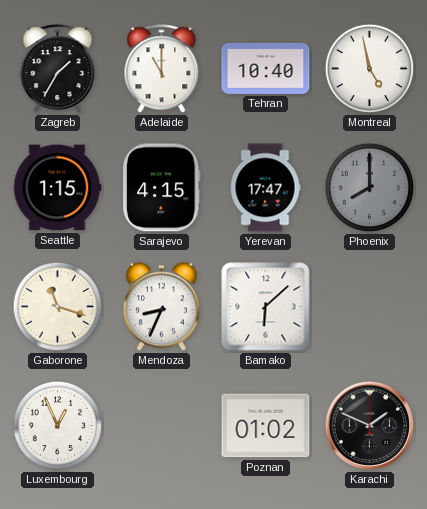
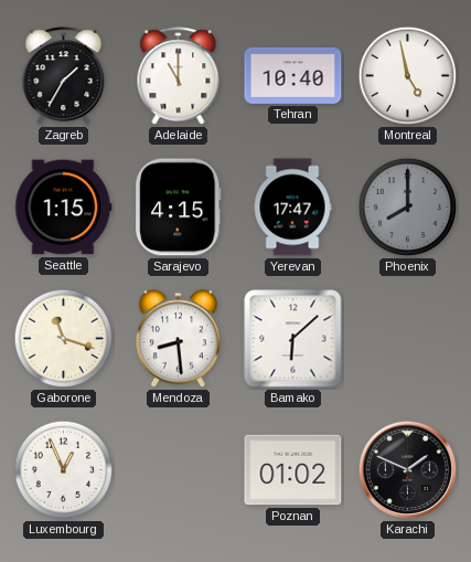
Mendoza: 8:34 -> 8:29
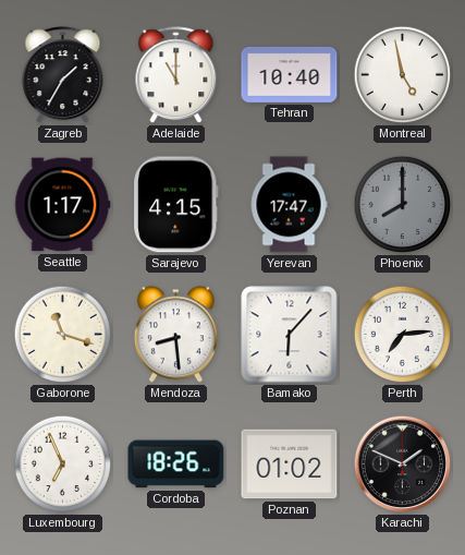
Seattle: 1:15 -> 1:17
Bamako: 6:08 -> 6:07
Perth: none -> 7:14
Luxembourg: 12:56 -> 6:56
Cordoba: none -> 18:26
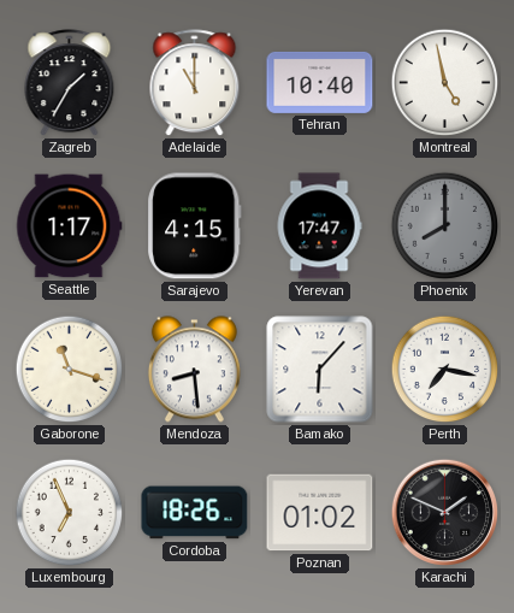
Perth: 7:14 -> 7:17
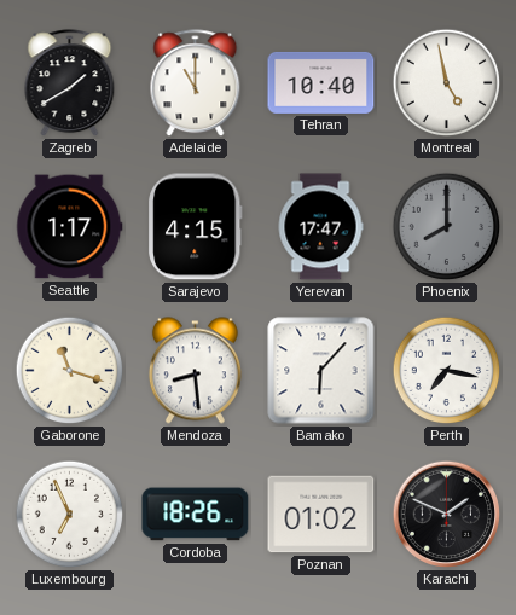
Zagreb: 1:35 -> 1:40
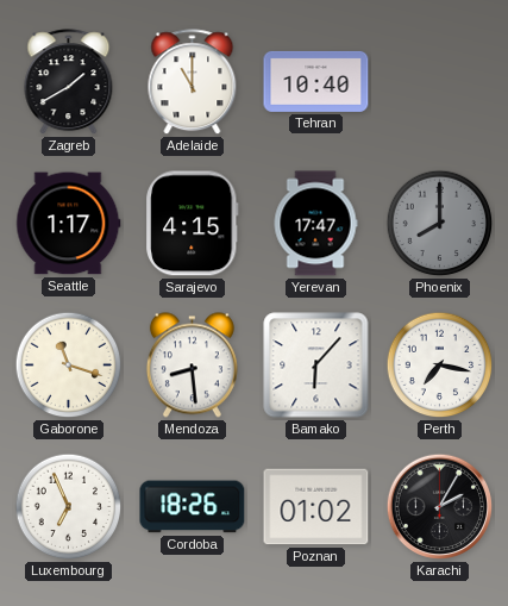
Montreal: 4:58 -> none
Karachi: 1:49 -> 2:05
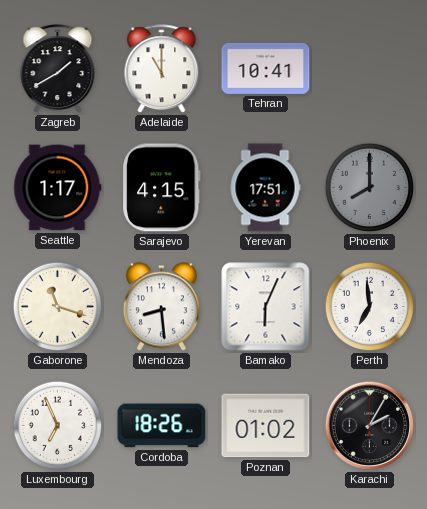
Tehran: 10:40 -> 10:41
Yerevan: 17:47 -> 17:51
Bamako: 6:07 -> 6:04
Perth: 7:17 -> 6:59
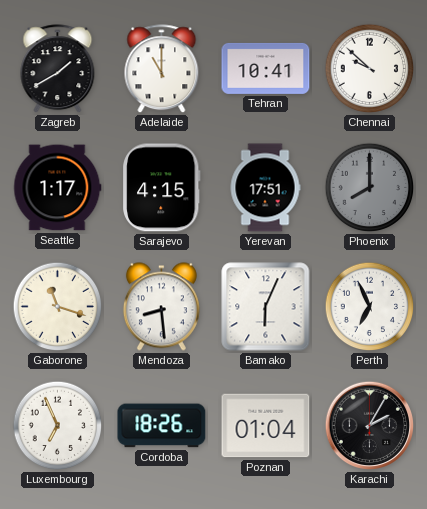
Chennai: none -> 9:52
Perth: 6:59 -> 6:56
Poznan: 01:02 -> 01:04
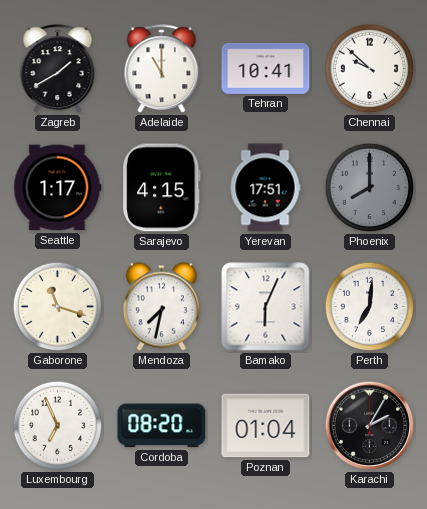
Mendoza: 8:29 -> 7:32
Perth: 6:56 -> 7:01
Cordoba: 18:26 -> 08:20
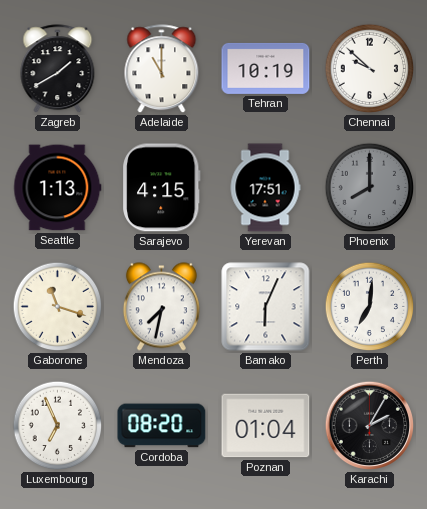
Tehran: 10:41 -> 10:19
Seattle: 1:17 -> 1:13
